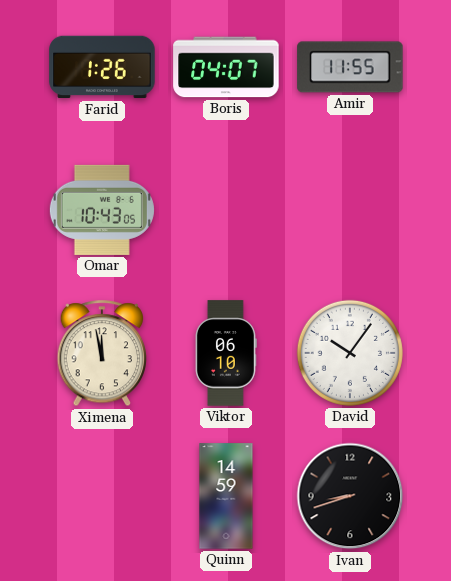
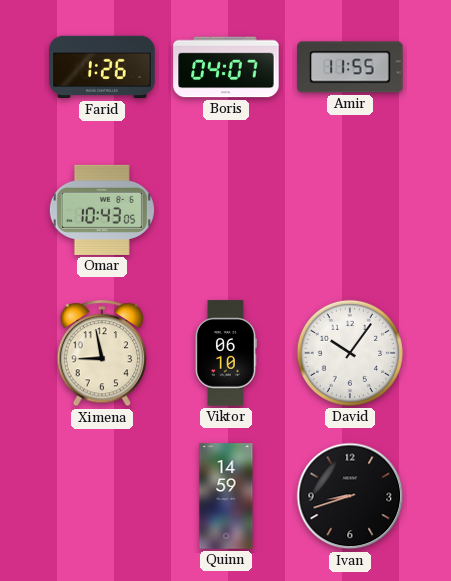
Ximena: 11:58 -> 8:58
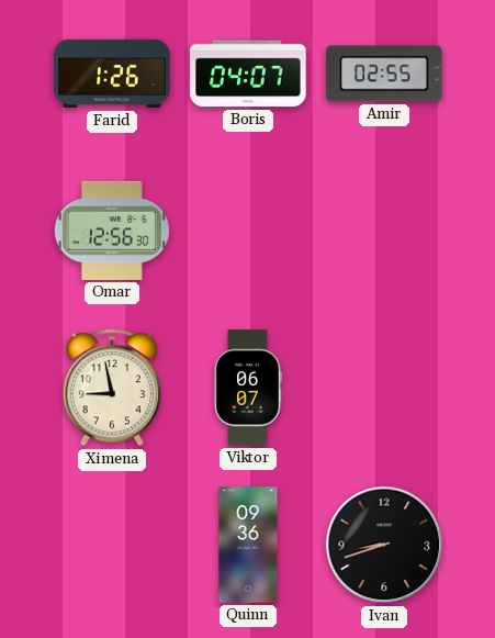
Amir: 11:55 -> 02:55
Omar: 10:43 -> 12:56
Viktor: 06:10 -> 06:07
David: 10:06 -> none
Quinn: 14:59 -> 09:36
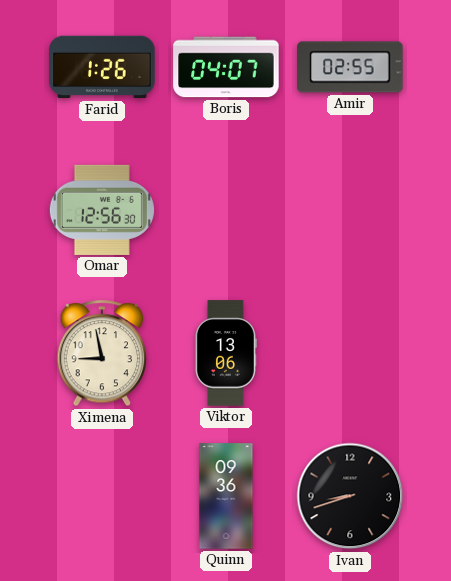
Viktor: 06:07 -> 13:06
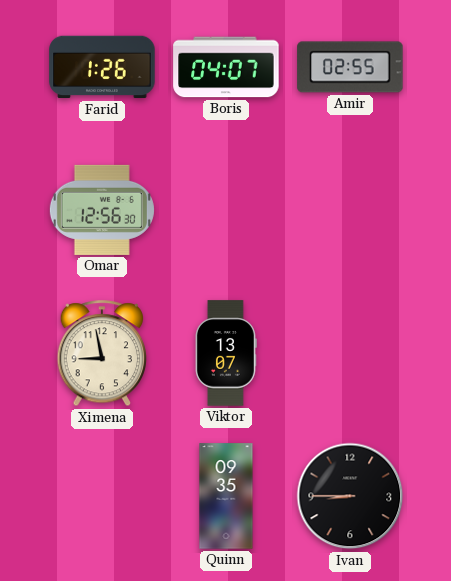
Viktor: 13:06 -> 13:07
Quinn: 09:36 -> 09:35
Ivan: 8:42 -> 8:45
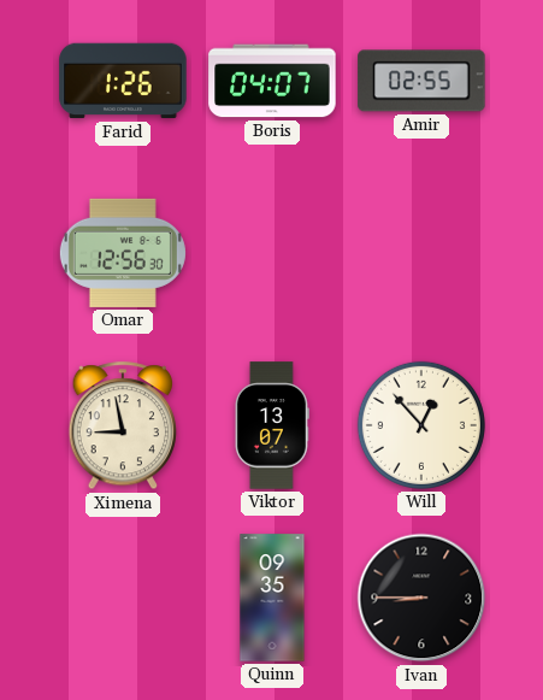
Will: none -> 12:53
